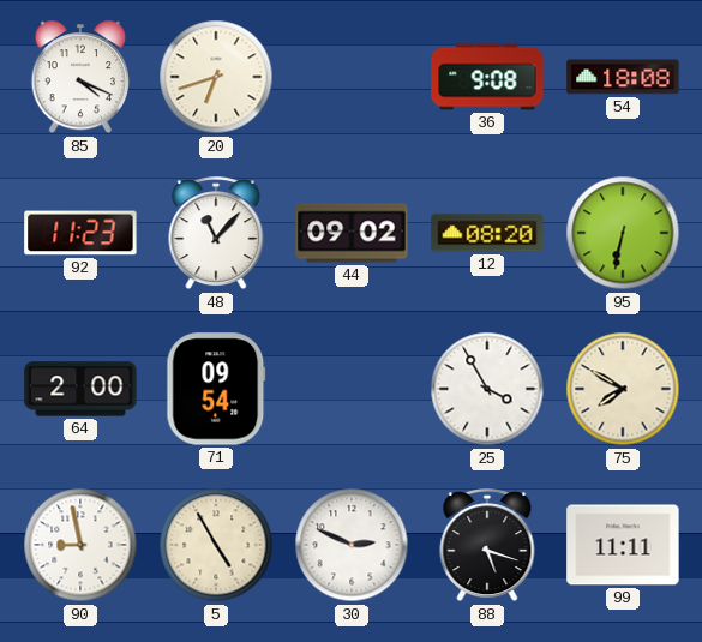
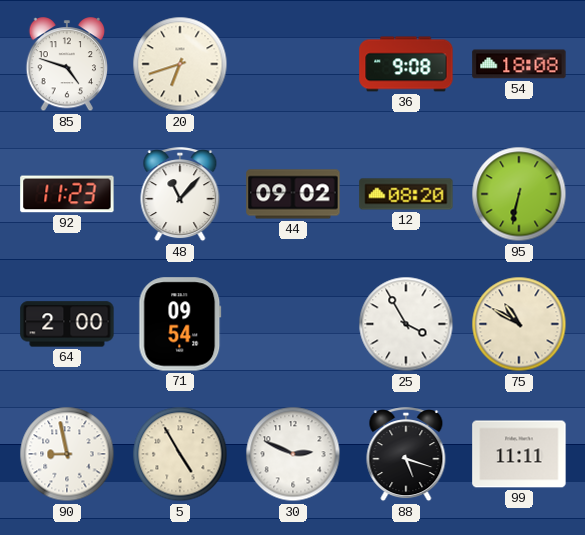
85: 4:19 -> 4:48
75: 7:50 -> 10:50
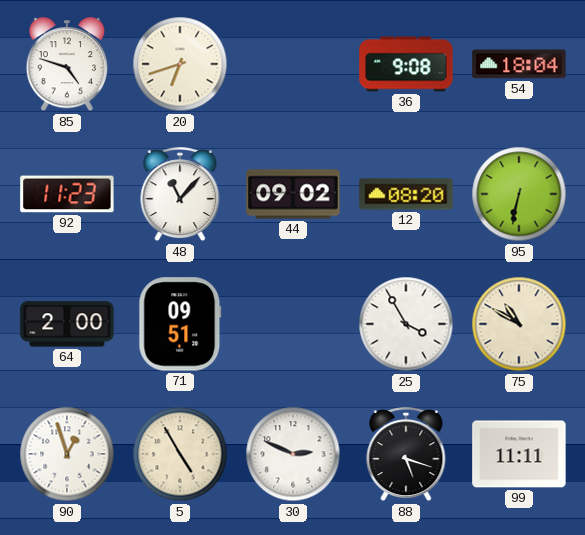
54: 18:08 -> 18:04
71: 09:54 -> 09:51
90: 8:58 -> 12:57
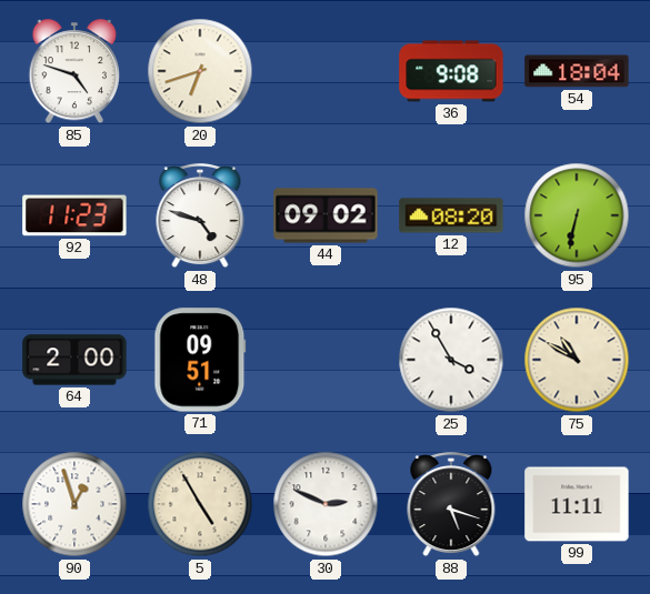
48: 11:07 -> 4:48
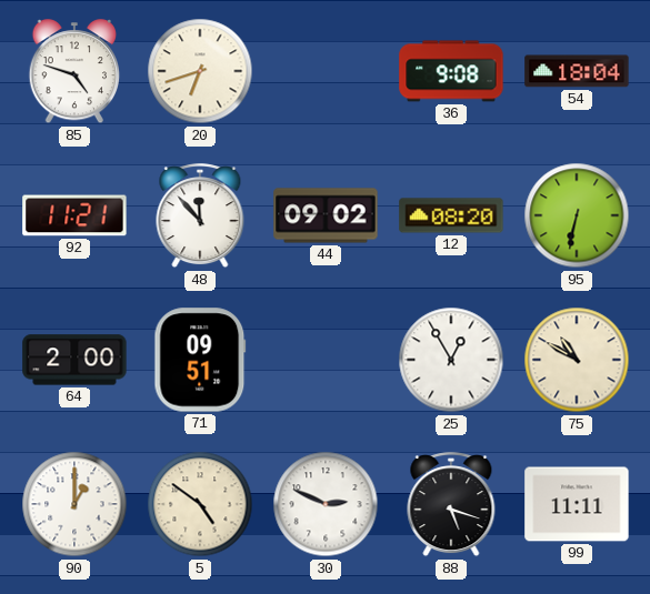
92: 11:23 -> 11:21
48: 4:48 -> 11:53
25: 3:55 -> 12:55
90: 12:57 -> 1:00
5: 4:55 -> 4:51
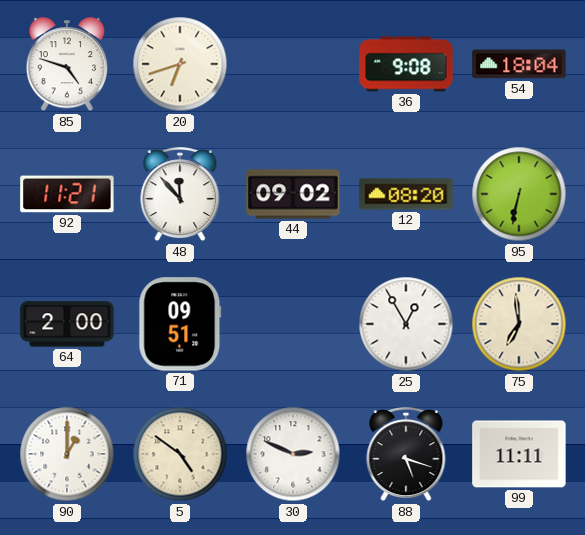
75: 10:50 -> 6:59
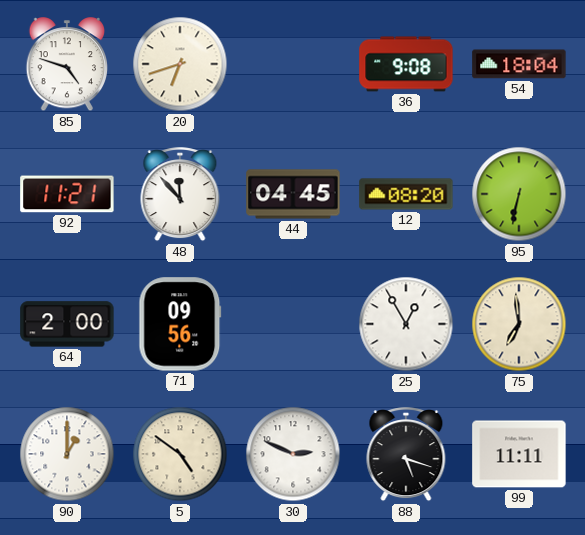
44: 09:02 -> 04:45
71: 09:51 -> 09:56
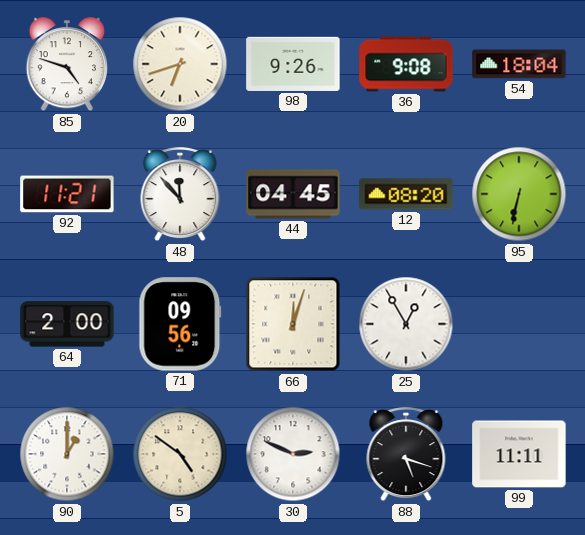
98: none -> 9:26
66: none -> 12:03
75: 6:59 -> none
